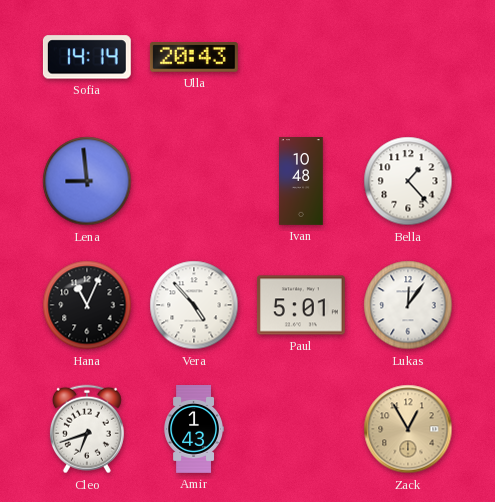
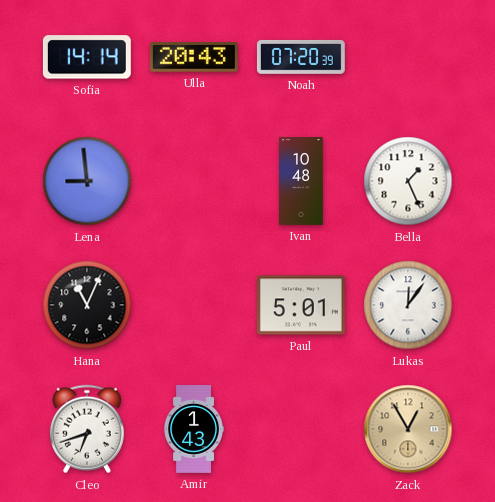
Noah: none -> 07:20
Bella: 1:23 -> 1:26
Vera: 4:53 -> none
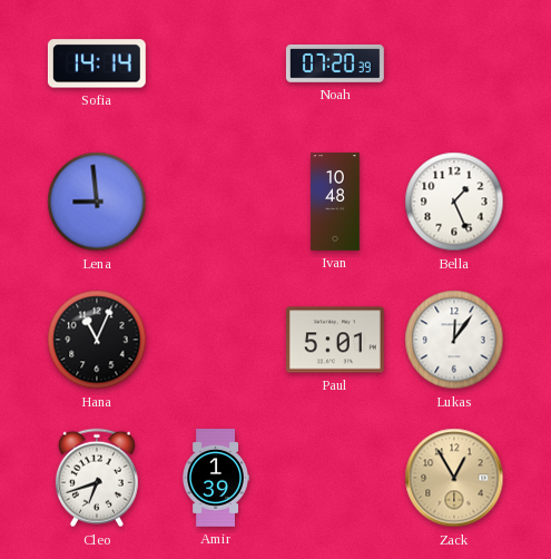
Ulla: 20:43 -> none
Amir: 1:43 -> 1:39
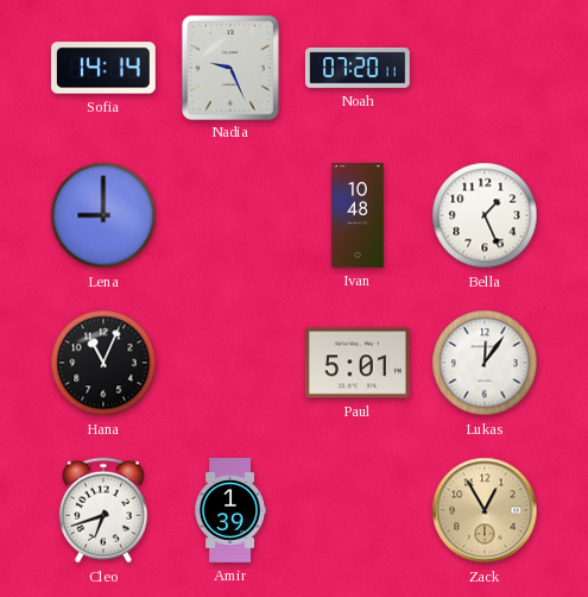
Nadia: none -> 9:26
Noah: 07:20:39 -> 07:20:11
Lena: 8:59 -> 9:00
